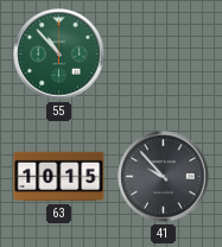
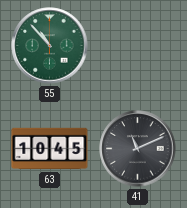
63: 10:15 -> 10:45
41: 9:53 -> 11:11
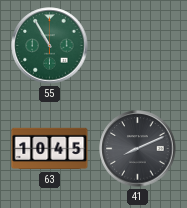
55: 10:53 -> 10:55
41: 11:11 -> 8:11
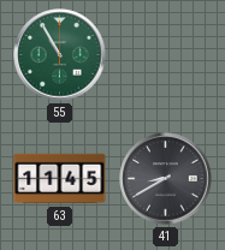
63: 10:45 -> 11:45
41: 8:11 -> 8:40
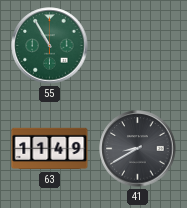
63: 11:45 -> 11:49
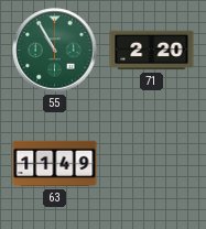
71: none -> 2:20
41: 8:40 -> none
